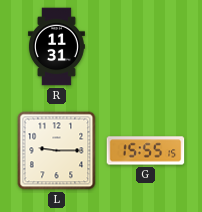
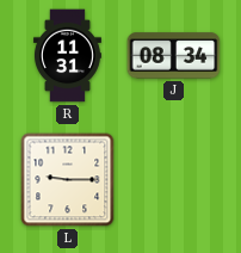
J: none -> 08:34
G: 15:55 -> none
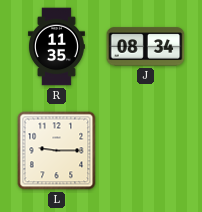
R: 11:31 -> 11:35
